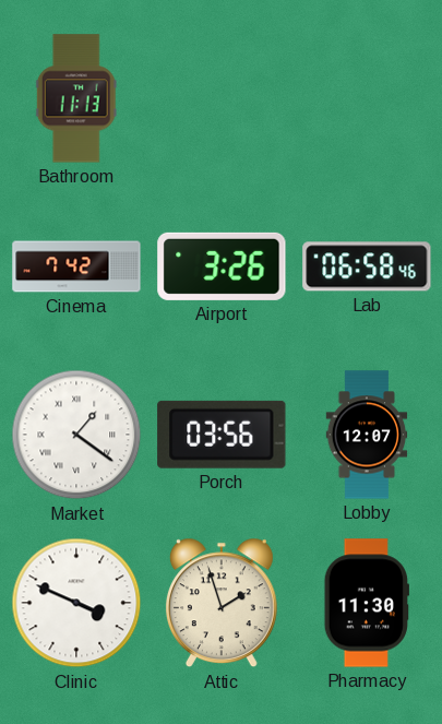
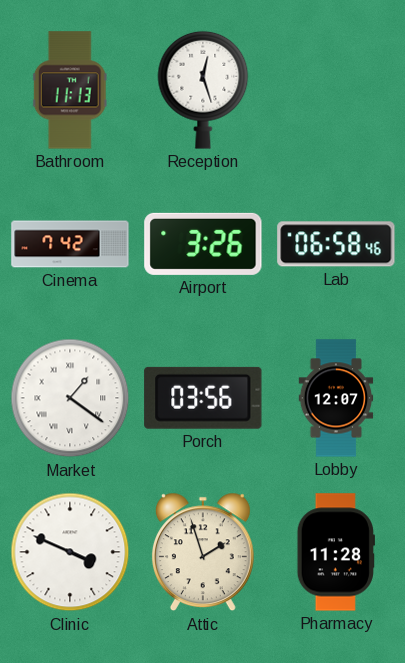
Reception: none -> 12:27
Pharmacy: 11:30 -> 11:28
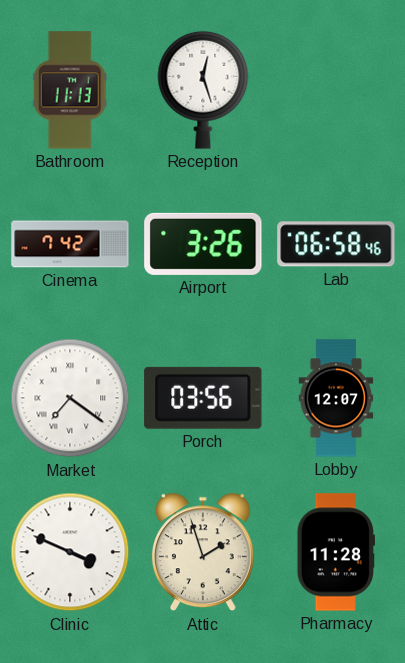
Market: 1:21 -> 7:21
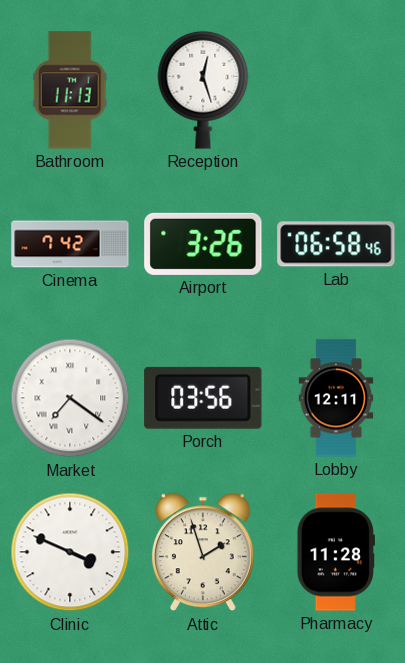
Lobby: 12:07 -> 12:11
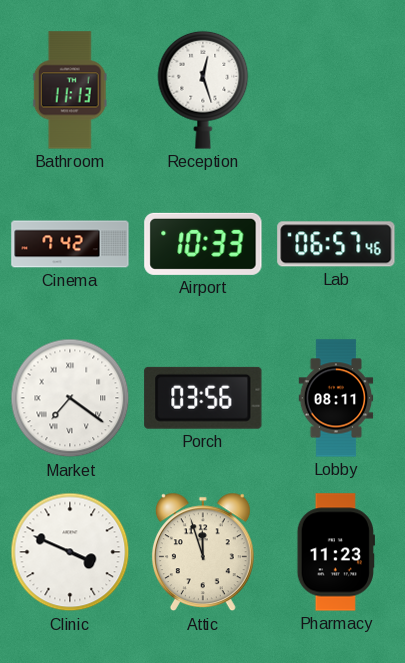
Airport: 3:26 -> 10:33
Lab: 06:58 -> 06:57
Lobby: 12:11 -> 08:11
Attic: 1:57 -> 11:57
Pharmacy: 11:28 -> 11:23
